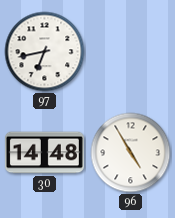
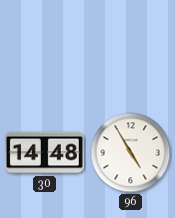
97: 6:43 -> none
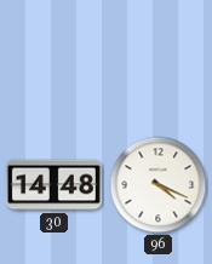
96: 4:55 -> 4:19
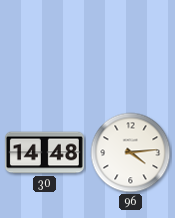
96: 4:19 -> 4:14
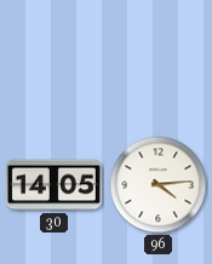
30: 14:48 -> 14:05
